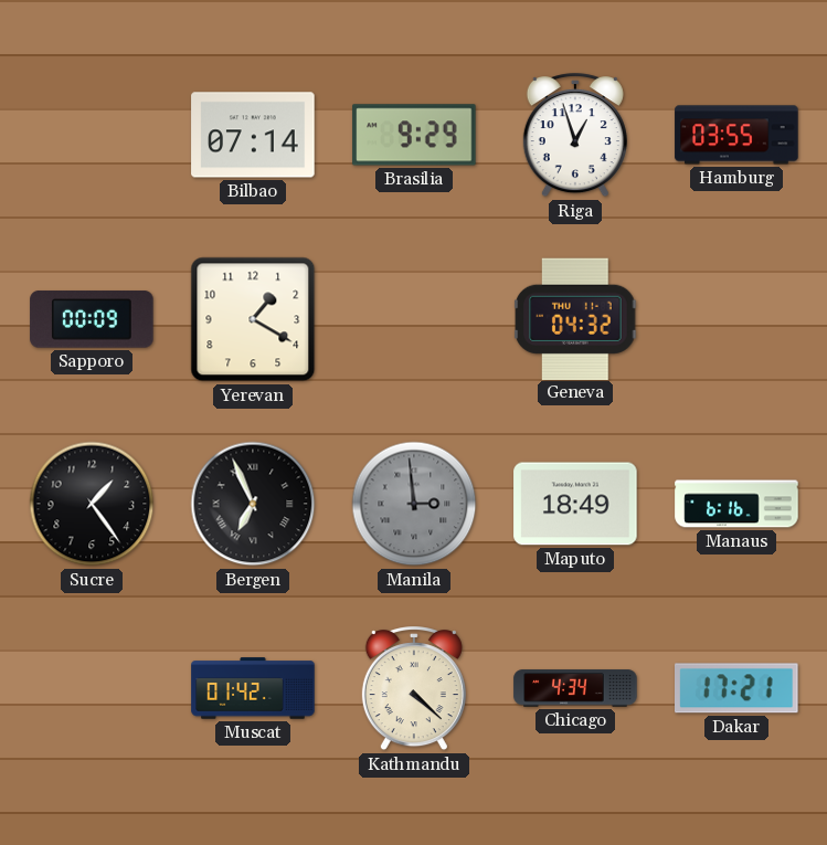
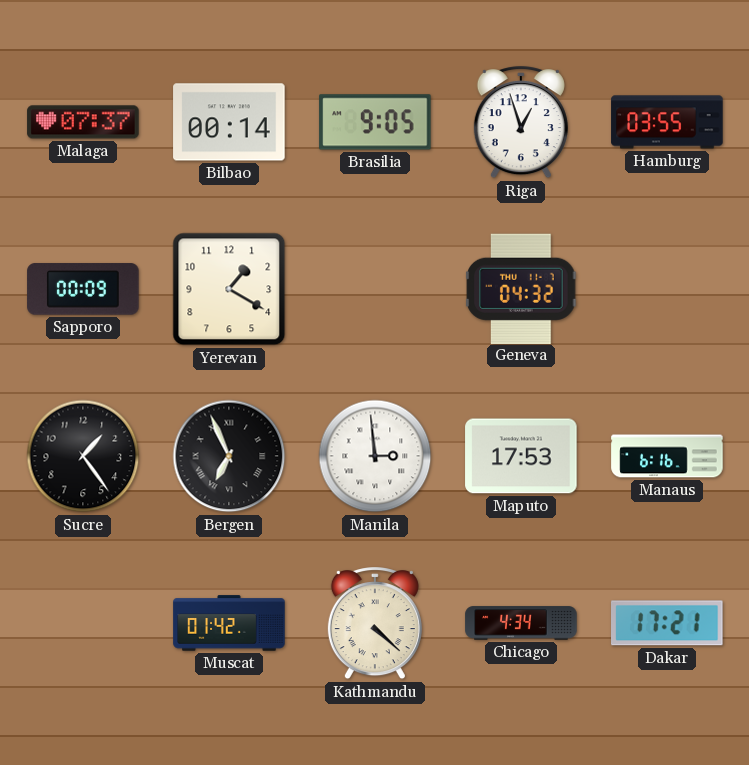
Malaga: none -> 07:37
Bilbao: 07:14 -> 00:14
Brasilia: 9:29 -> 9:05
Manila dial: grey -> white
Maputo: 18:49 -> 17:53
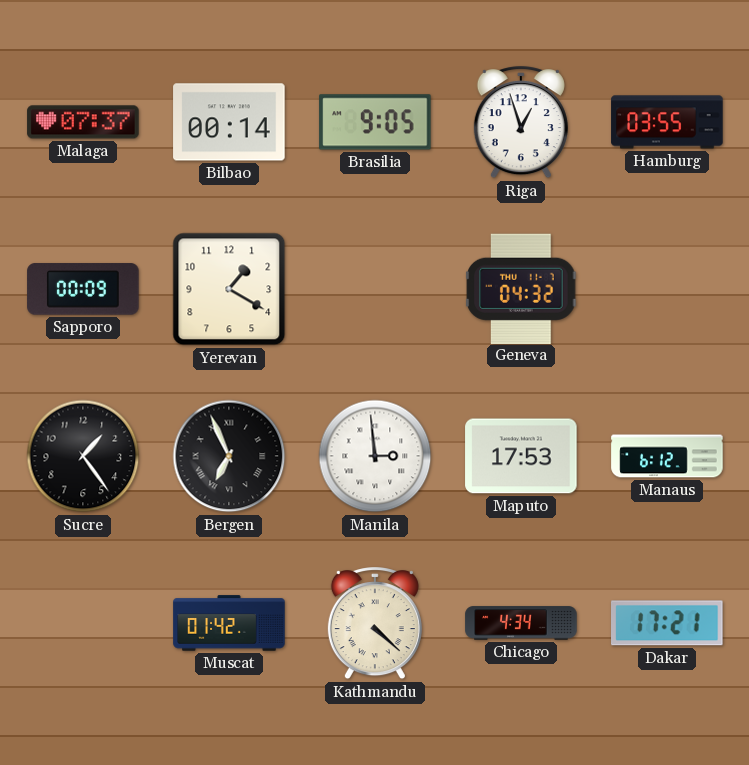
Manaus: 6:16 -> 6:12
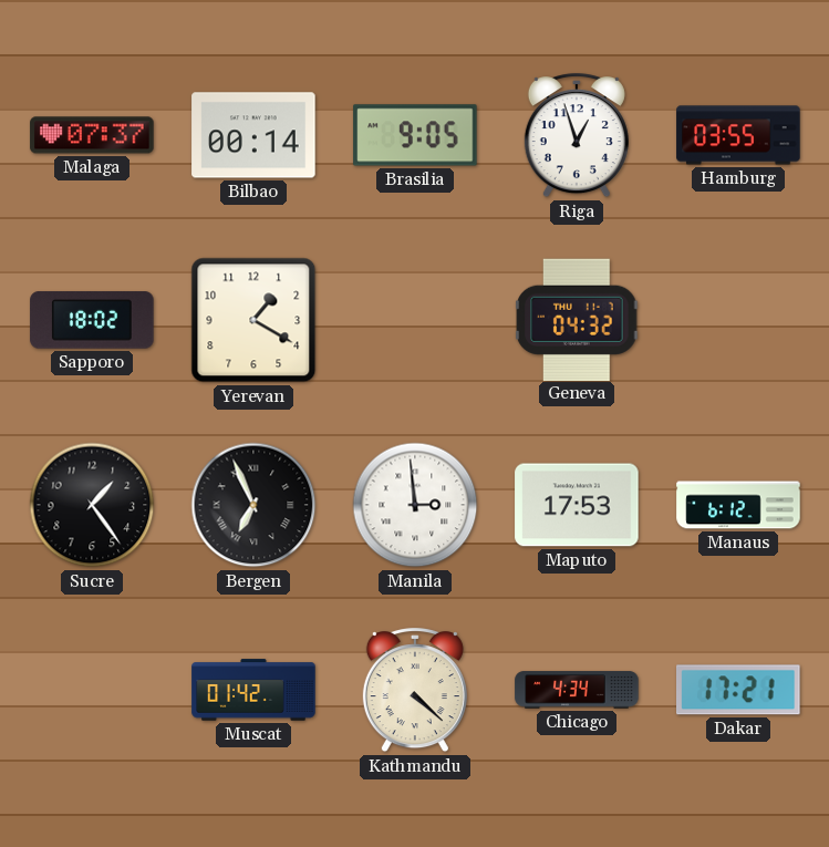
Sapporo: 00:09 -> 18:02
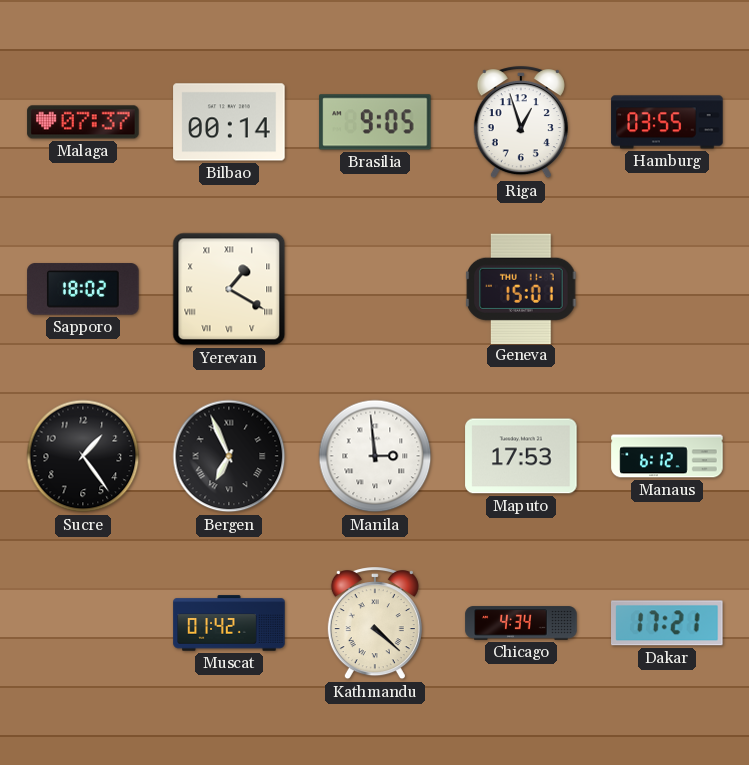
Yerevan numerals: Arabic -> Roman
Geneva: 04:32 -> 15:01
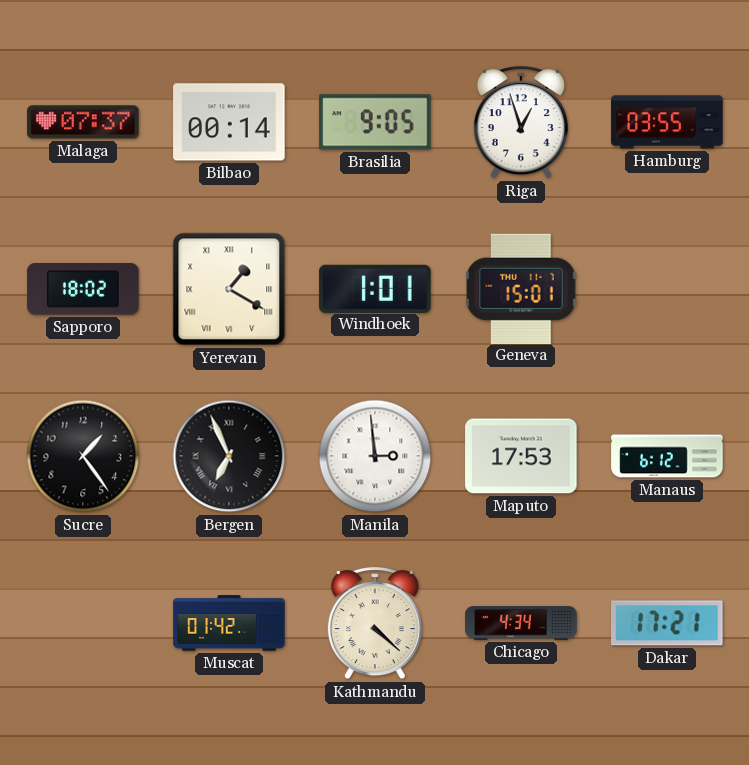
Windhoek: none -> 1:01
